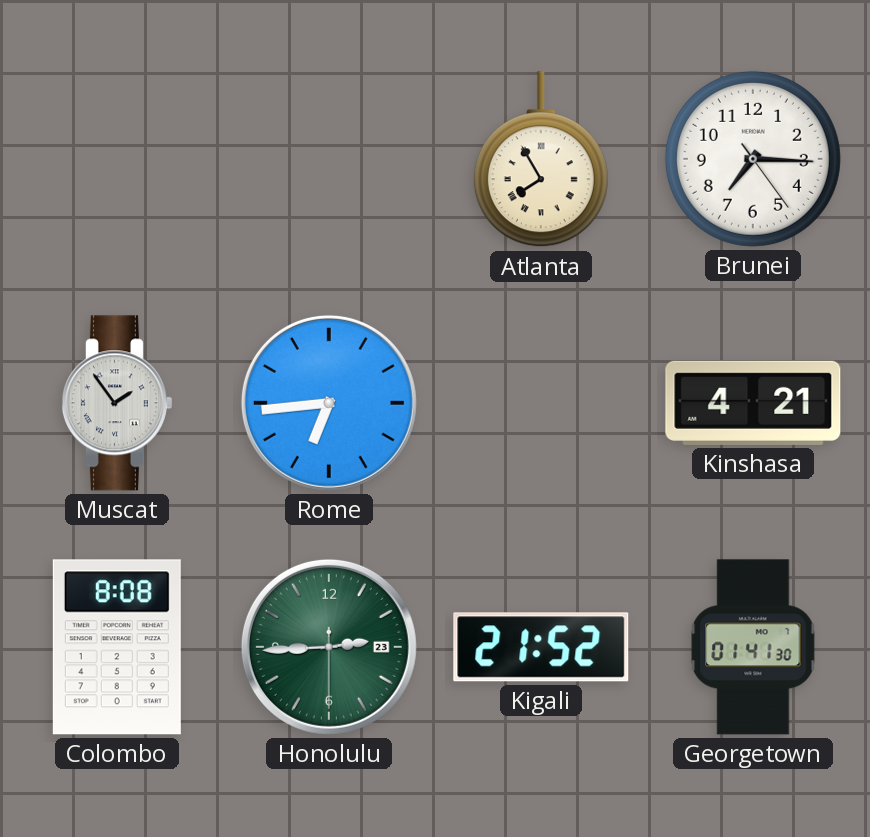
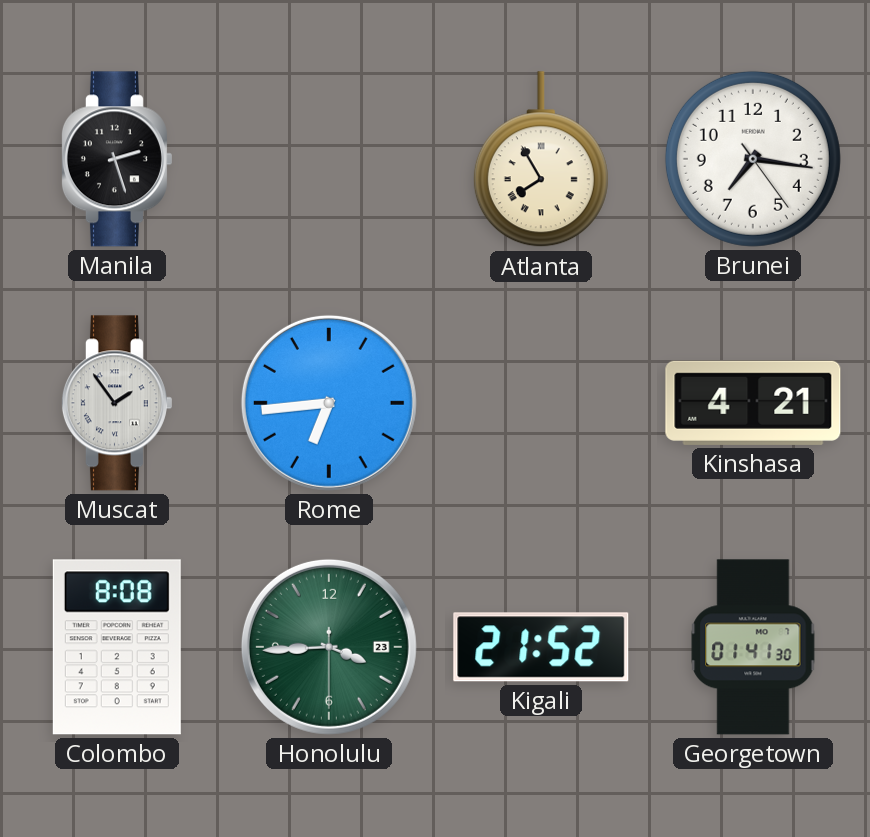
Manila: none -> 2:27
Brunei: 7:15 -> 7:16
Honolulu: 2:44 -> 3:44
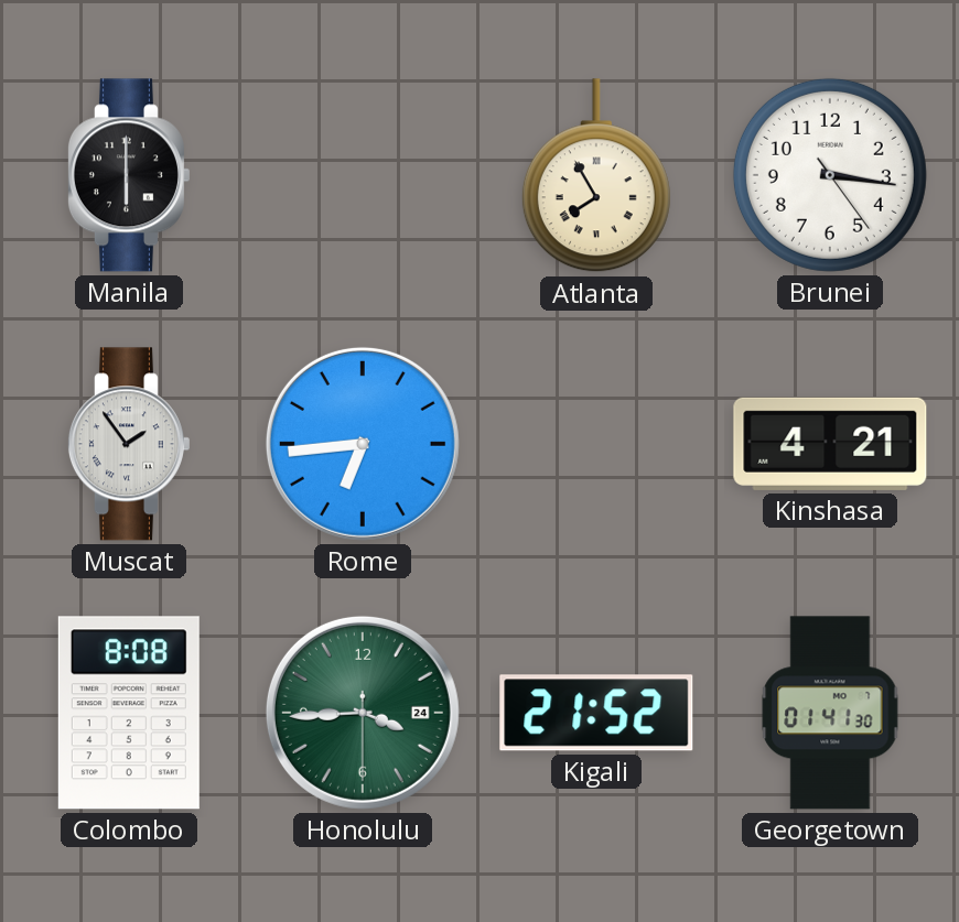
Manila: 2:27 -> 6:00
Brunei: 7:16 -> 3:16
Honolulu date: 23 -> 24
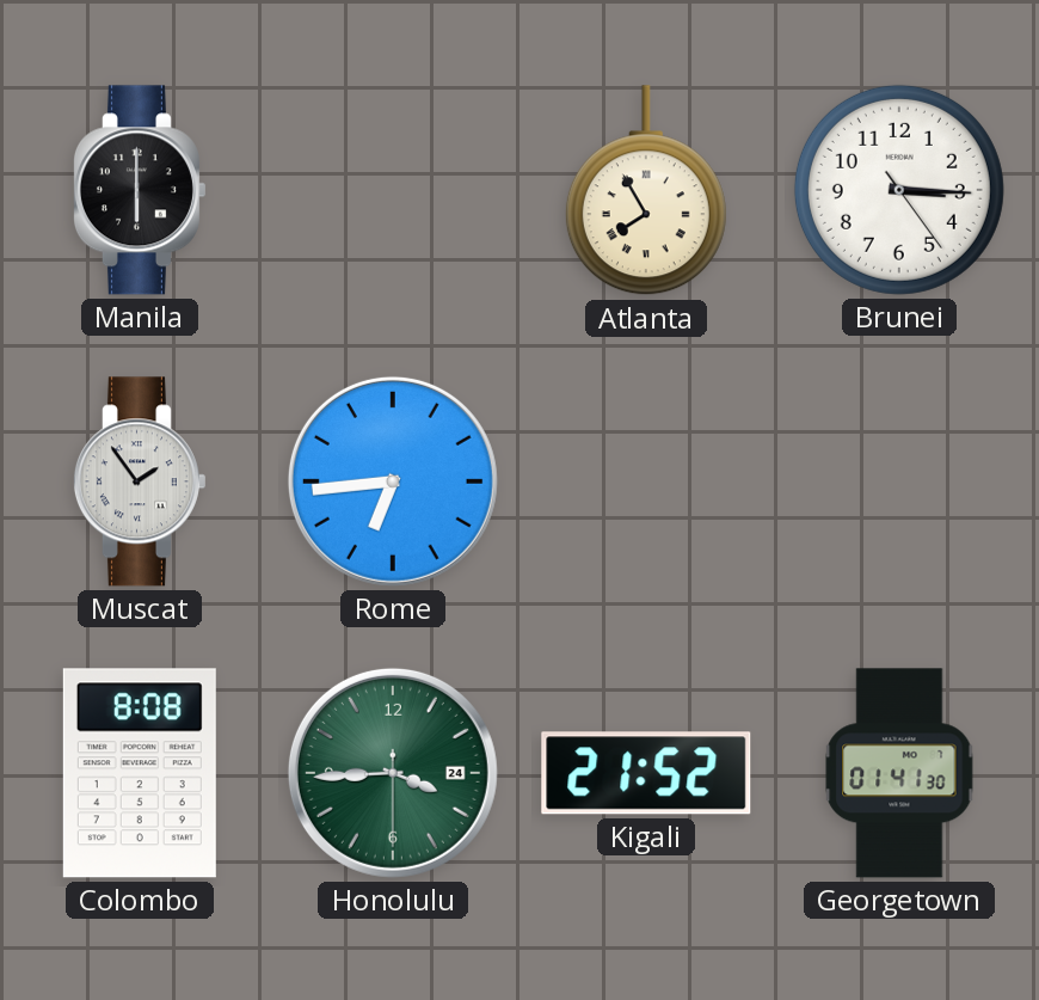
Brunei: 3:16 -> 3:15
Kinshasa: 4:21 -> none
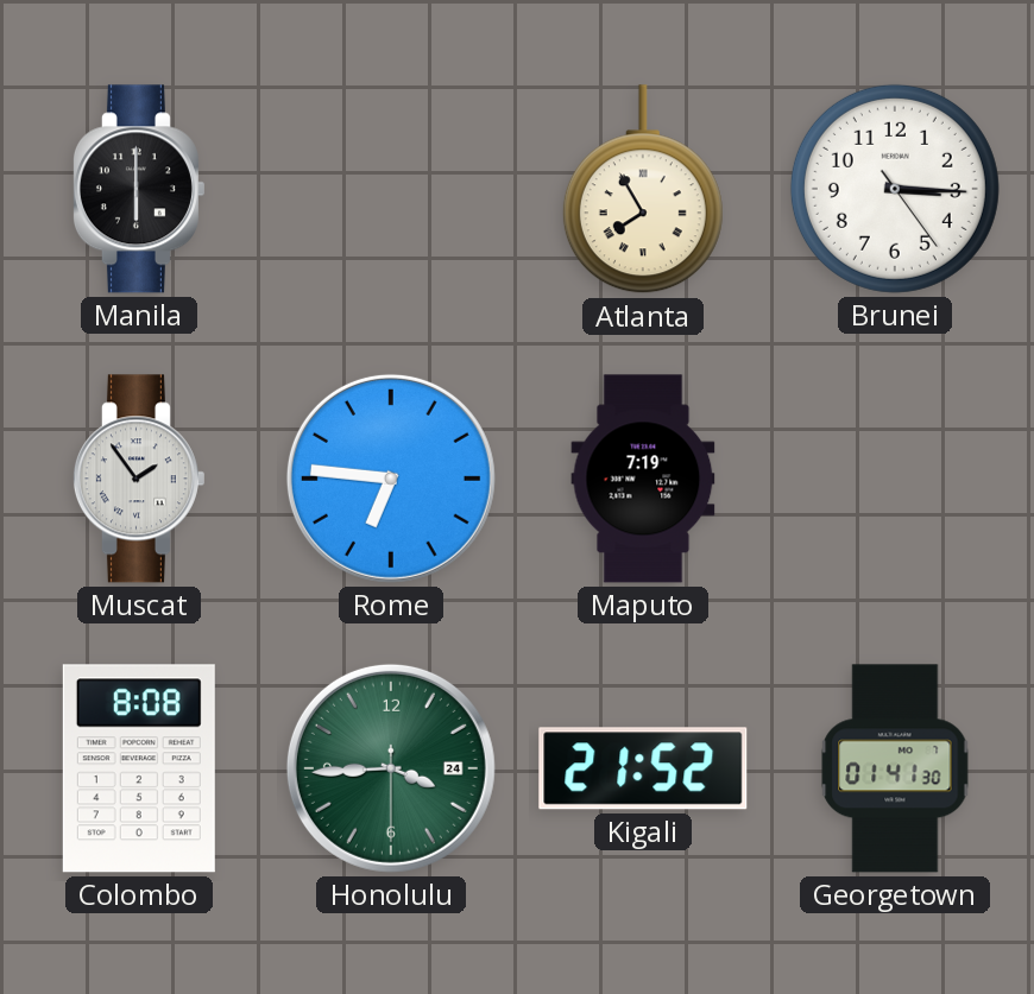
Rome: 6:44 -> 6:46
Maputo: none -> 7:19
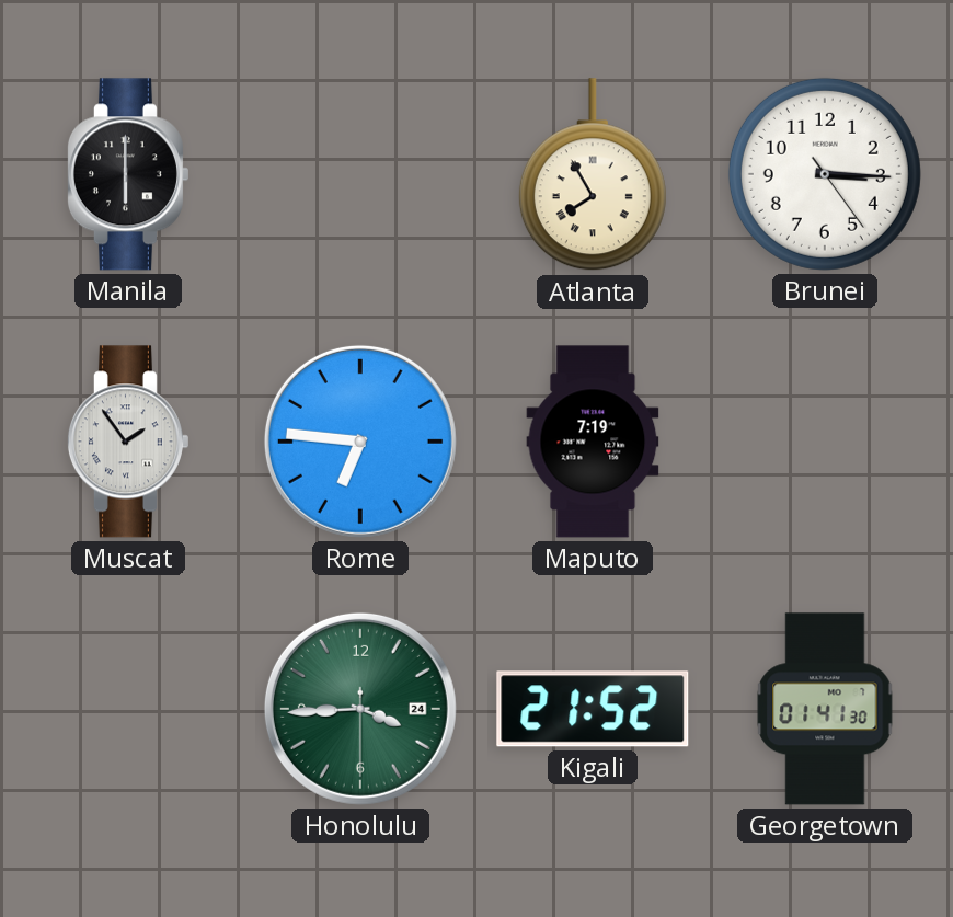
Colombo: 8:08 -> none
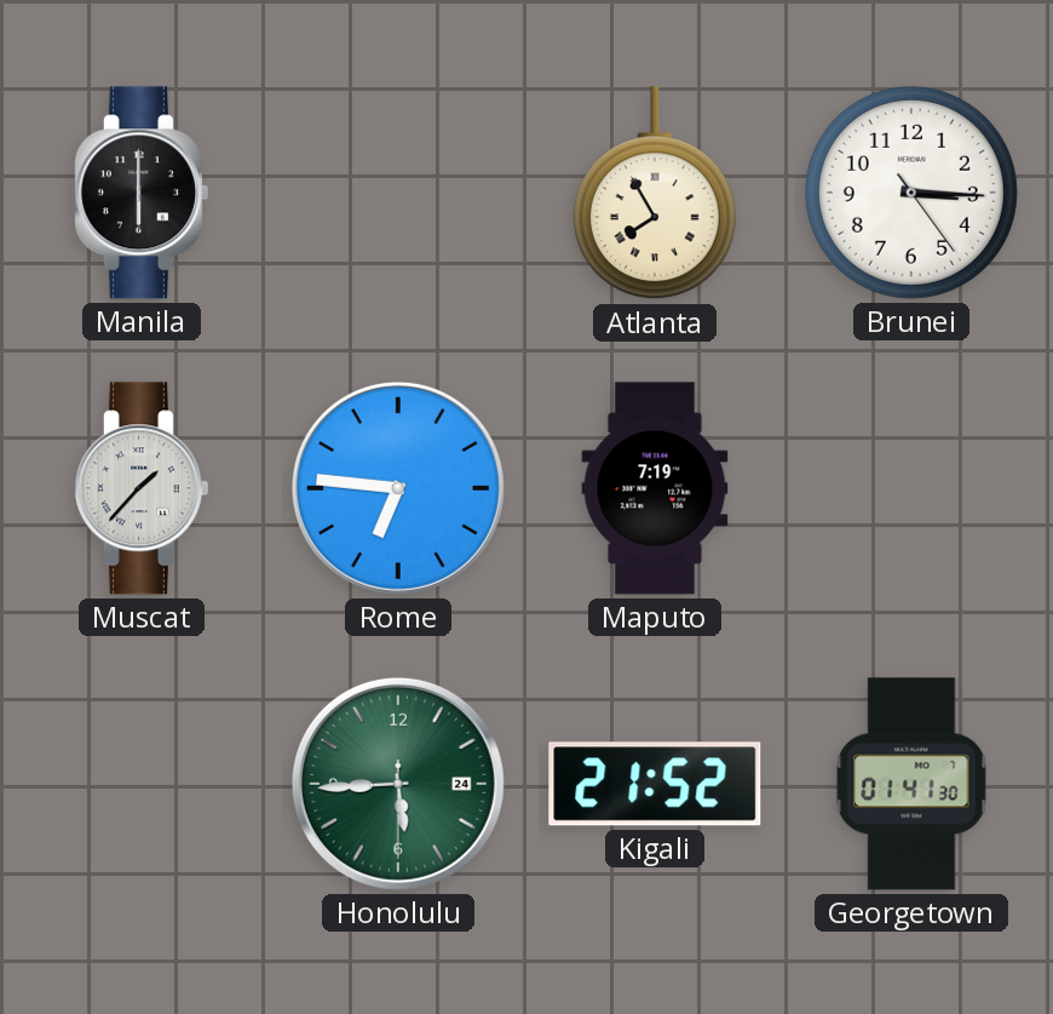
Muscat: 1:54 -> 1:37
Honolulu: 3:44 -> 5:44
